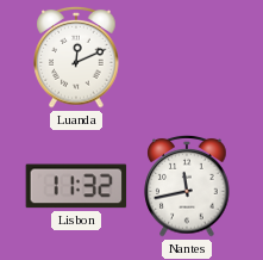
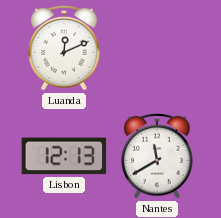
Lisbon: 11:32 -> 12:13
Nantes: 11:43 -> 11:40
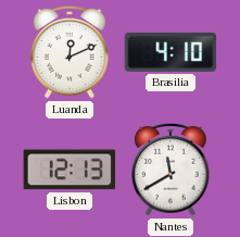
Brasilia: none -> 4:10
